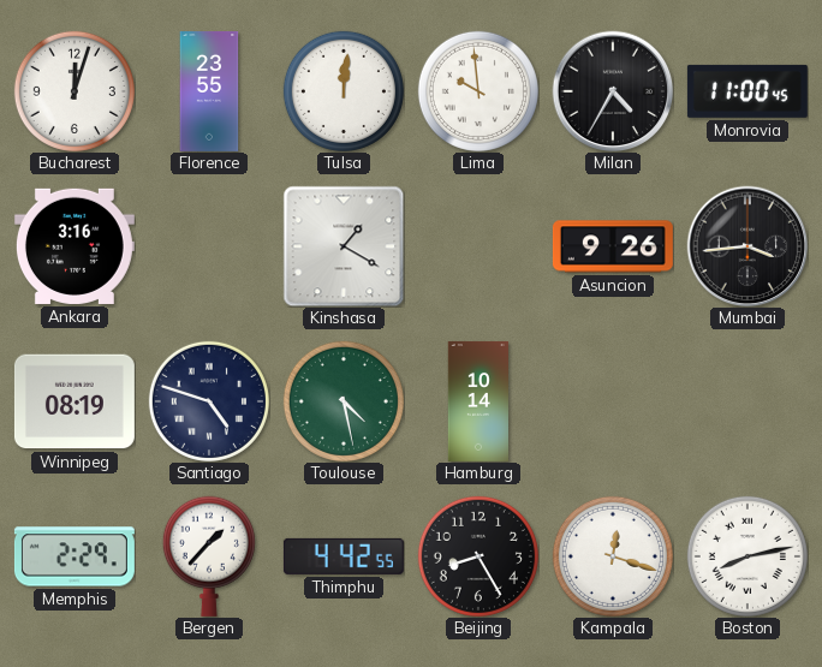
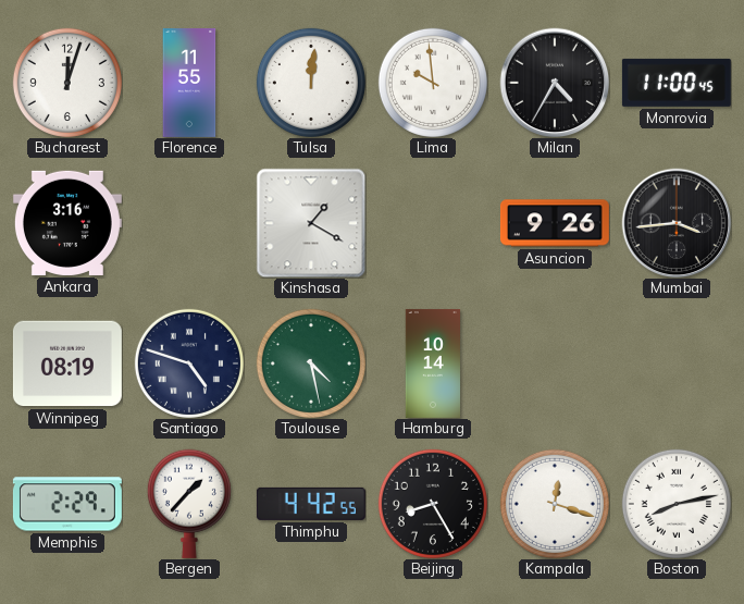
Florence: 23:55 -> 11:55
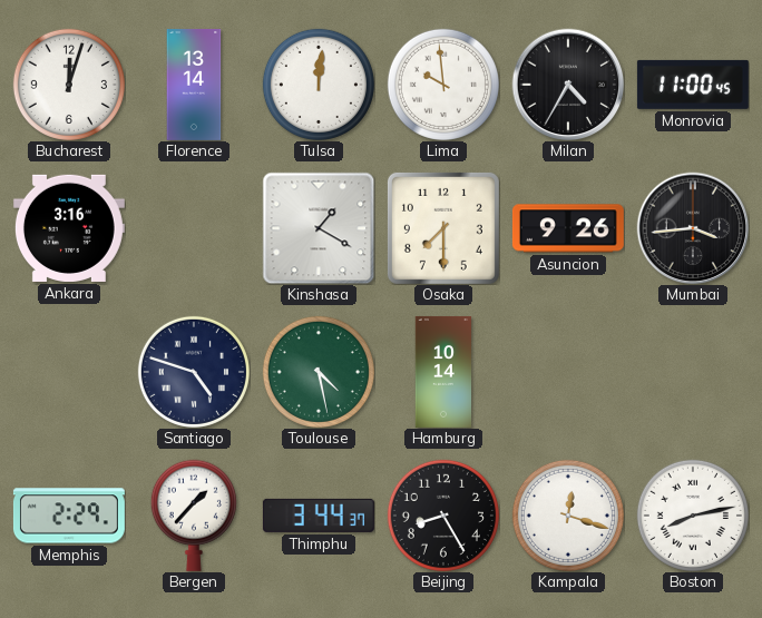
Florence: 11:55 -> 13:14
Osaka: none -> 7:30
Winnipeg: 08:19 -> none
Thimphu: 4:42 -> 3:44
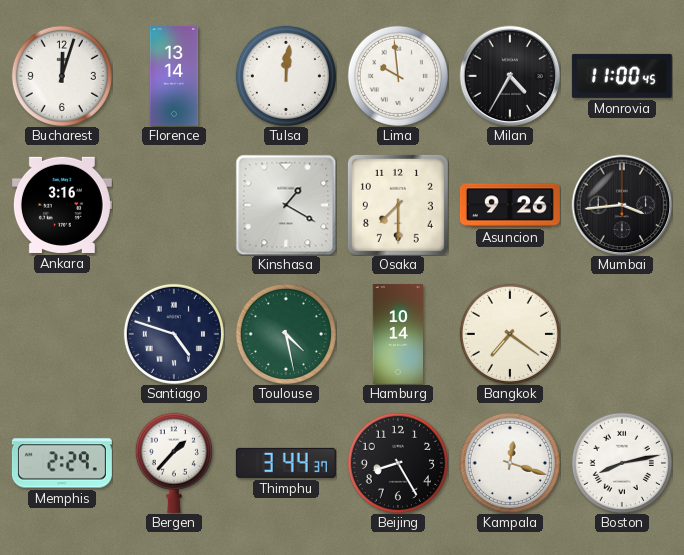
Bangkok: none -> 7:21
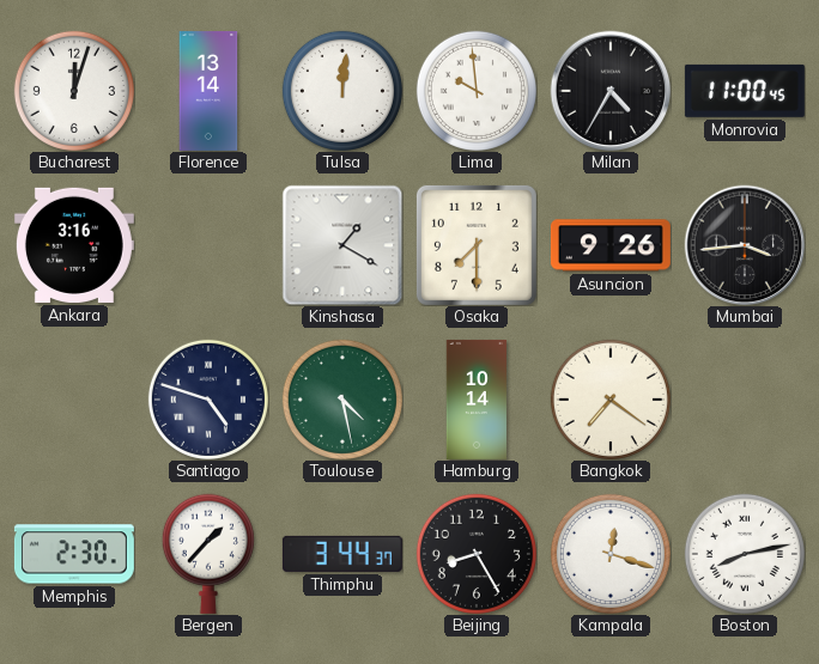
Memphis: 2:29 -> 2:30
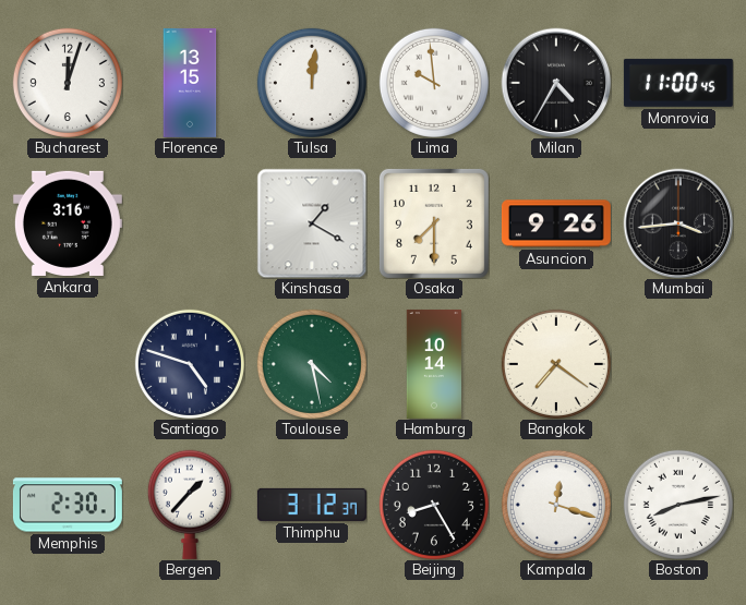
Florence: 13:14 -> 13:15
Thimphu: 3:44 -> 3:12
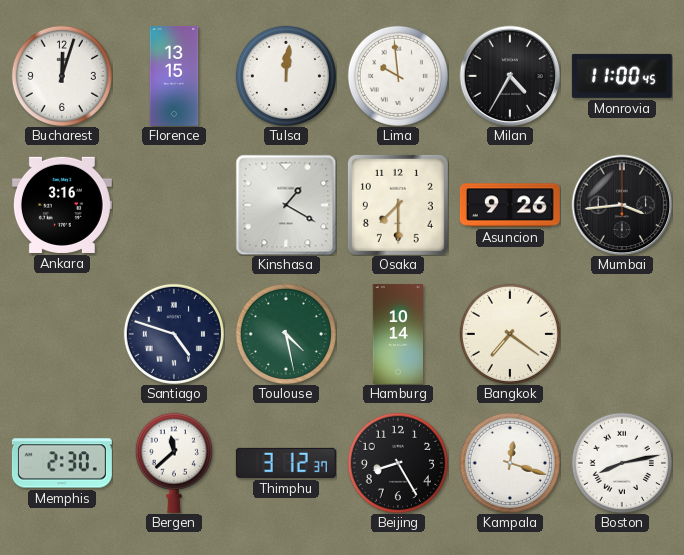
Bergen: 1:37 -> 11:38
